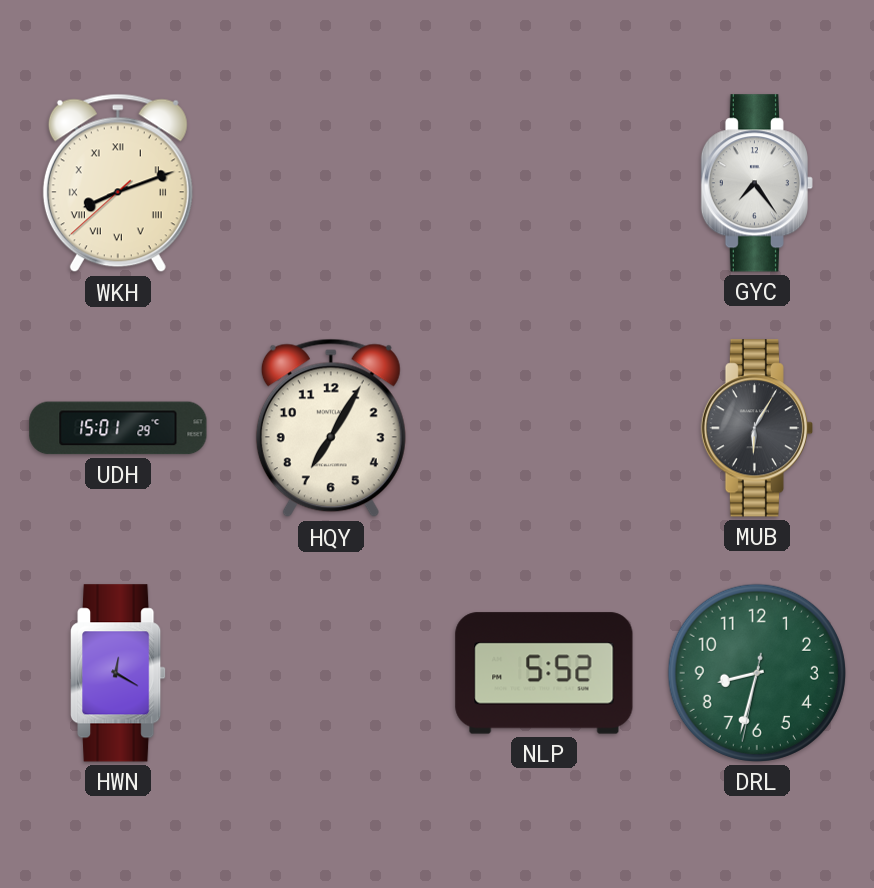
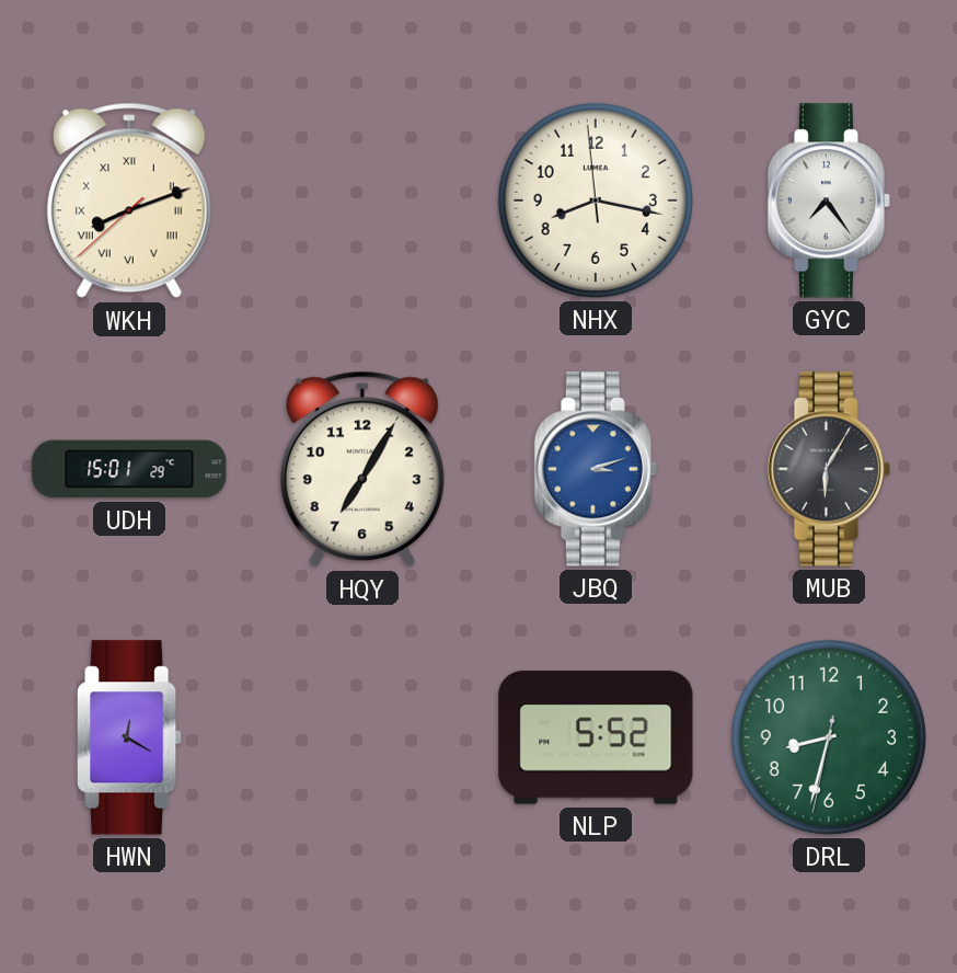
NHX: none -> 8:16
JBQ: none -> 3:12
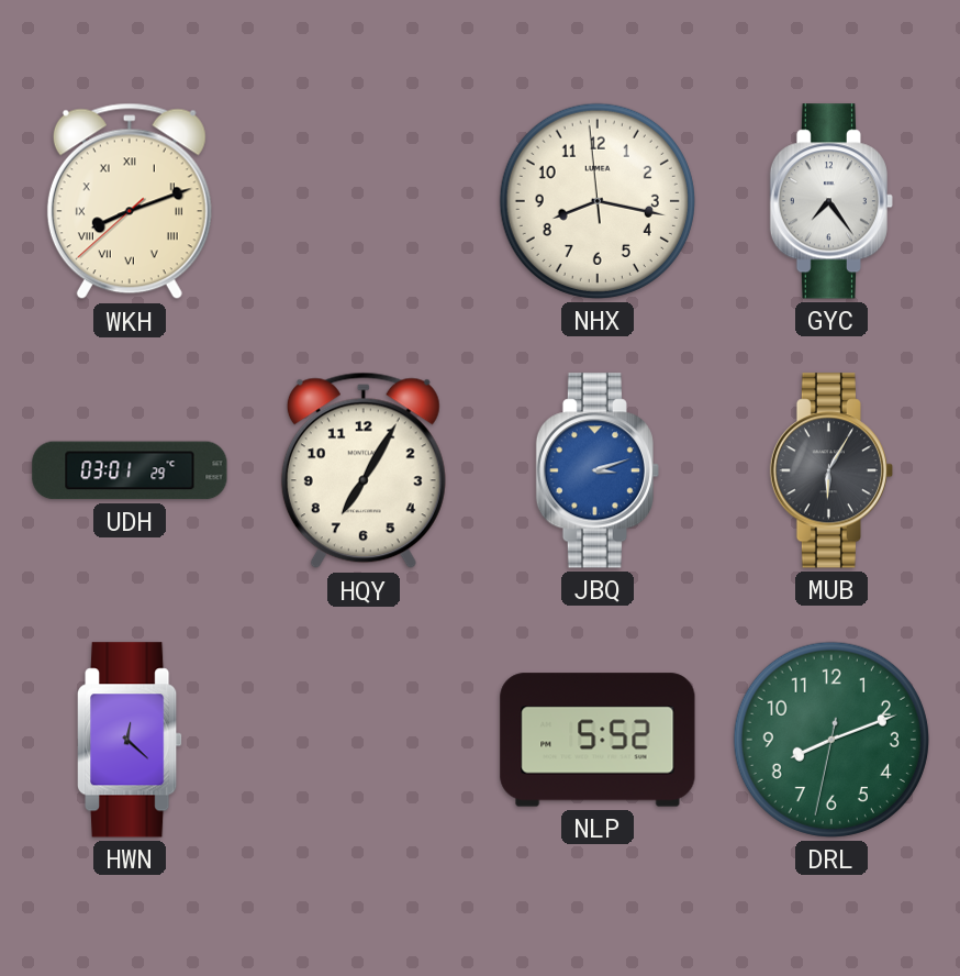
UDH: 15:01 -> 03:01
HWN: 12:20 -> 12:22
DRL: 8:32 -> 8:11
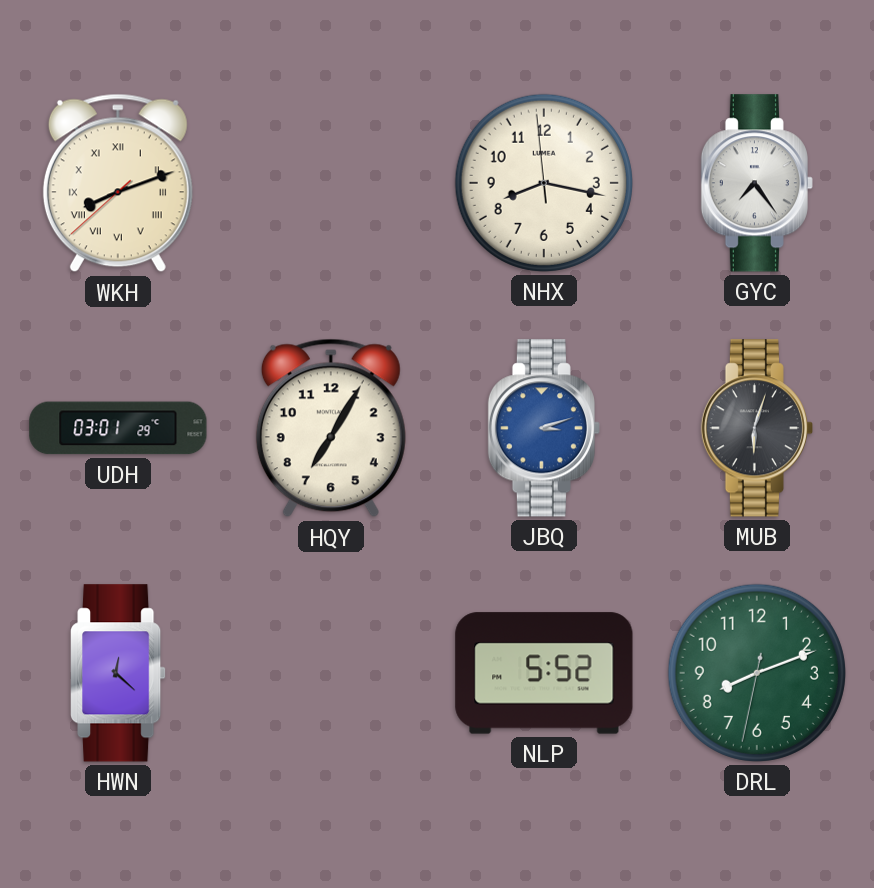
MUB: 6:05 -> 6:03
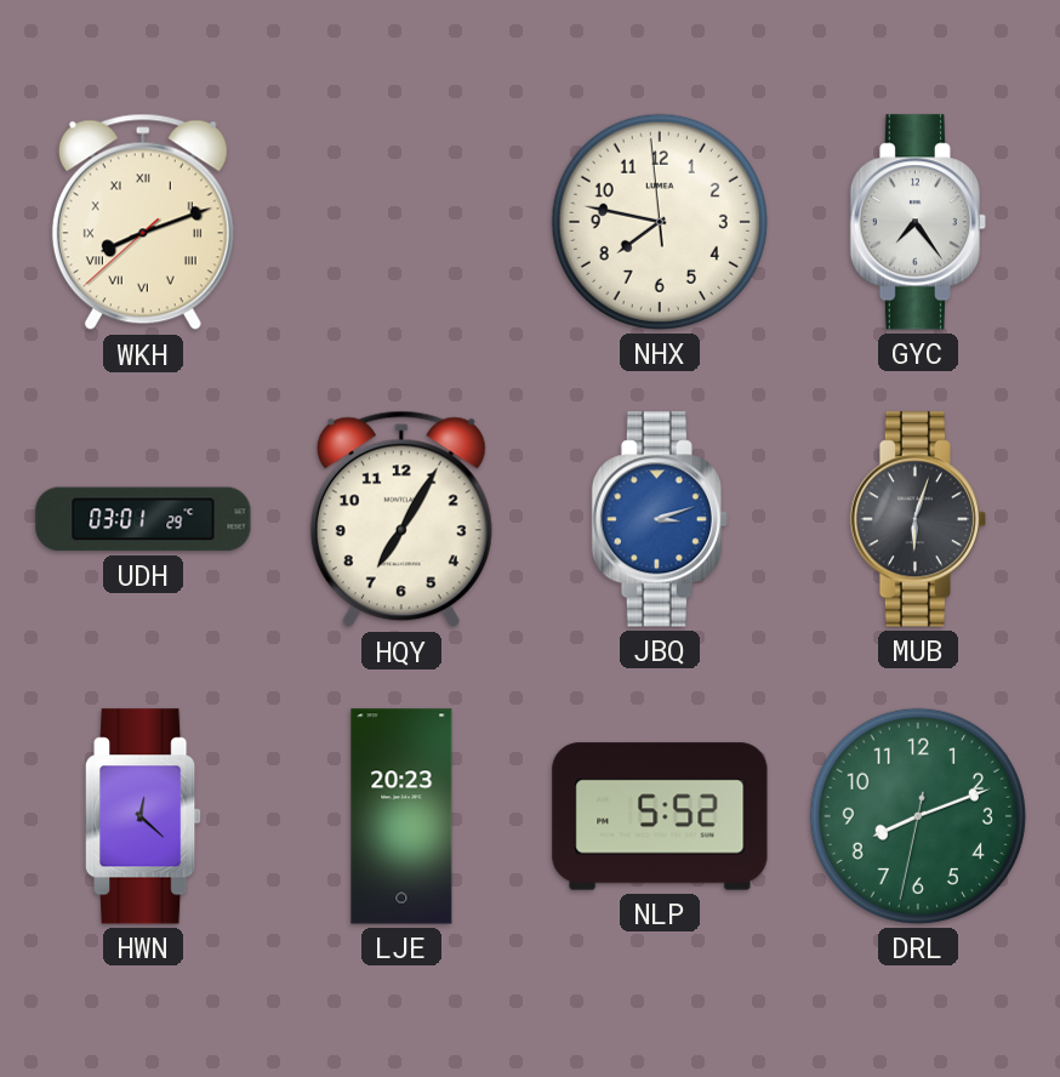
NHX: 8:16 -> 7:46
LJE: none -> 20:23
